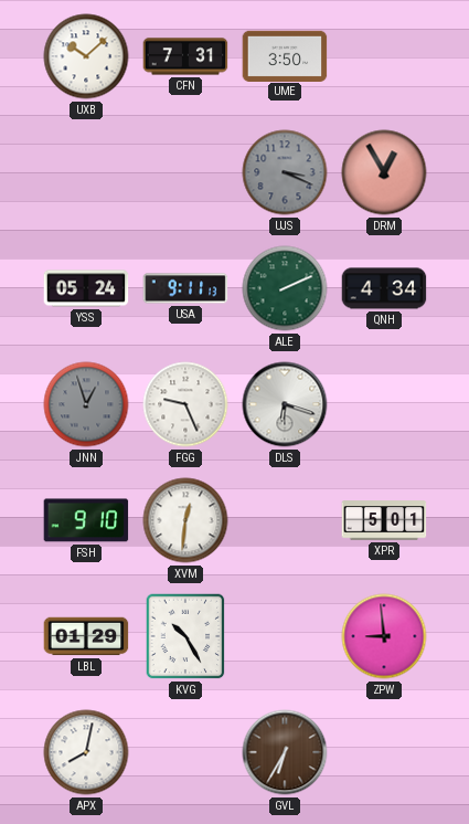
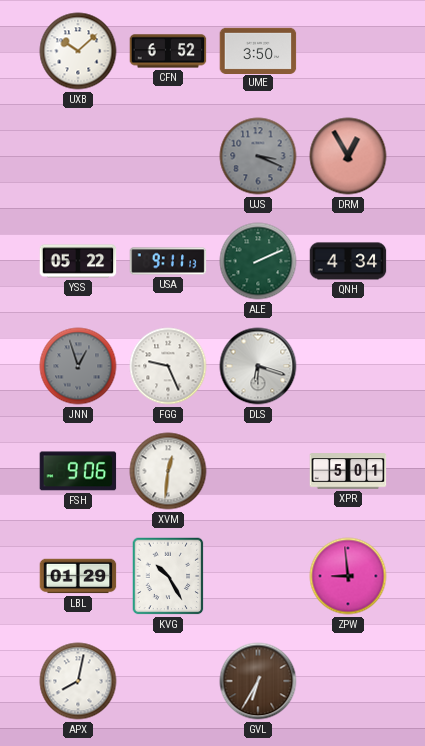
CFN: 7:31 -> 6:52
YSS: 05:24 -> 05:22
FSH: 9:10 -> 9:06
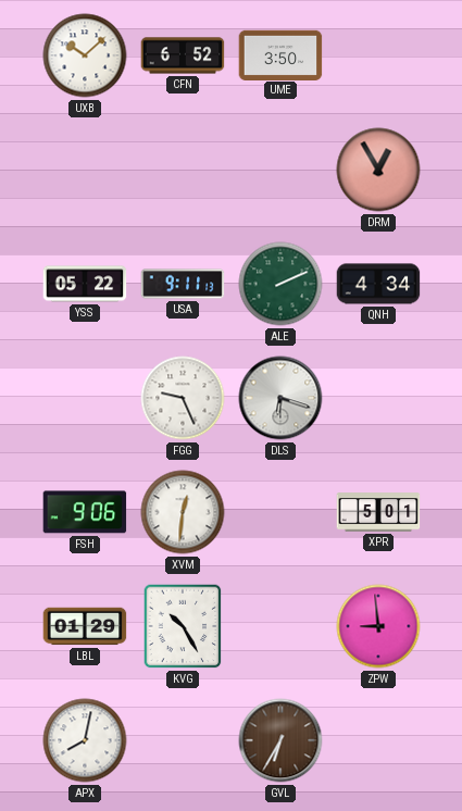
UJS: 3:19 -> none
JNN: 12:57 -> none
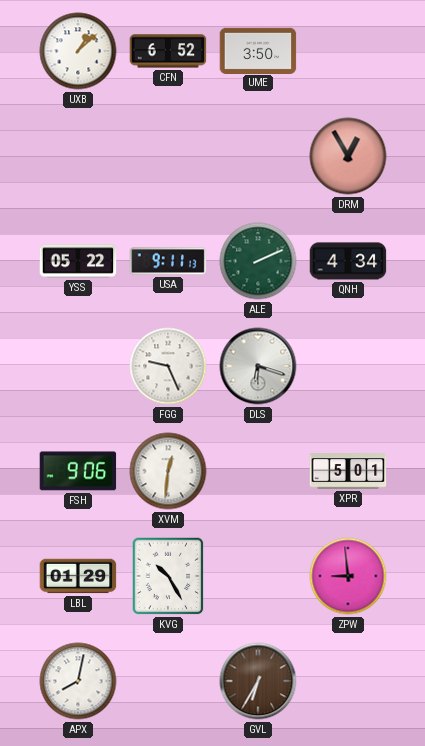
UXB: 10:08 -> 1:08
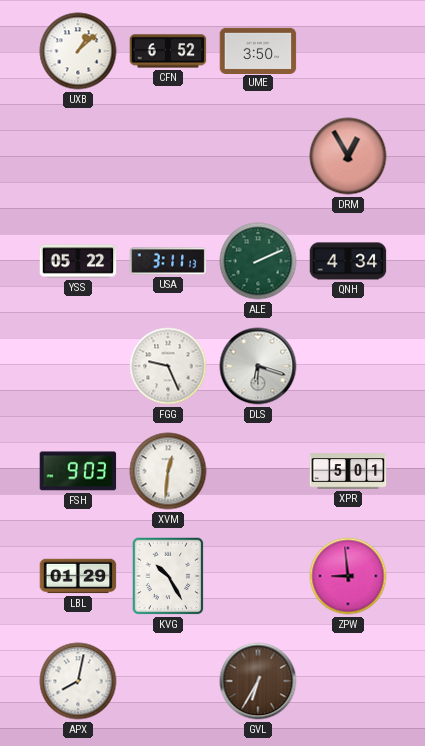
USA: 9:11 -> 3:11
FSH: 9:06 -> 9:03
